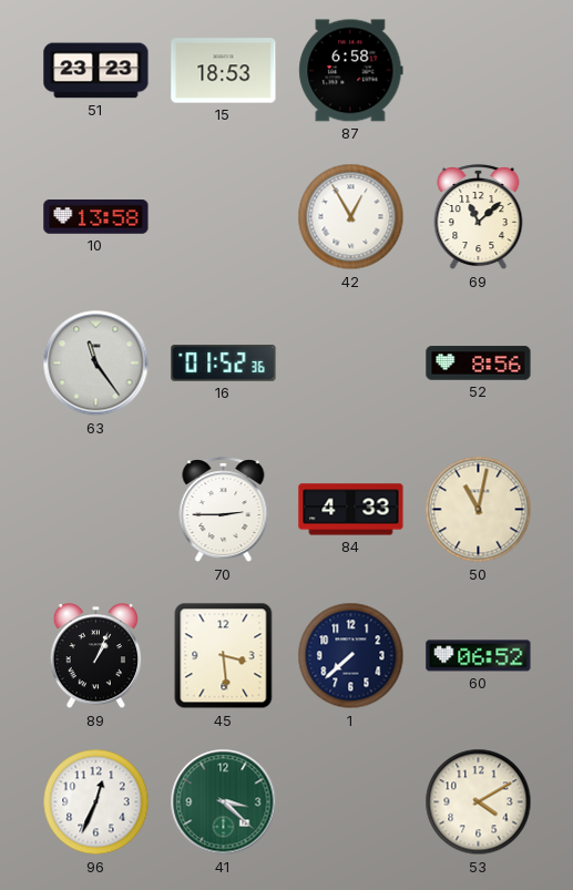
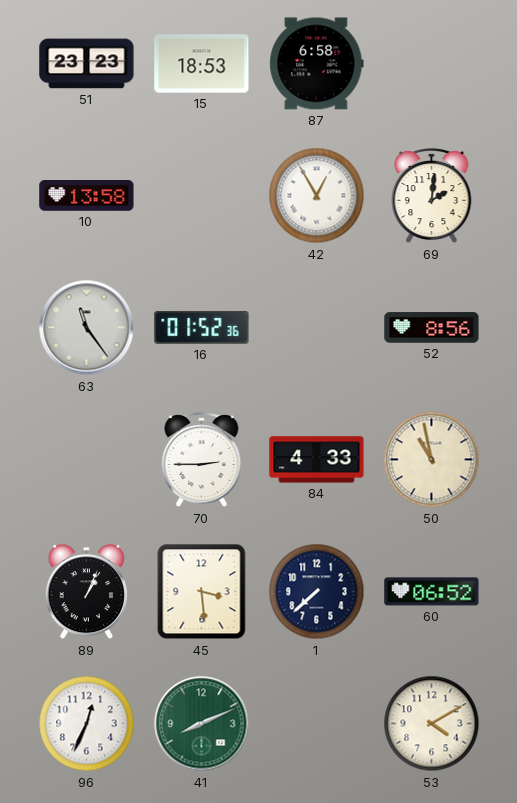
69: 11:08 -> 2:01
50: 11:02 -> 10:58
41: 3:22 -> 8:11
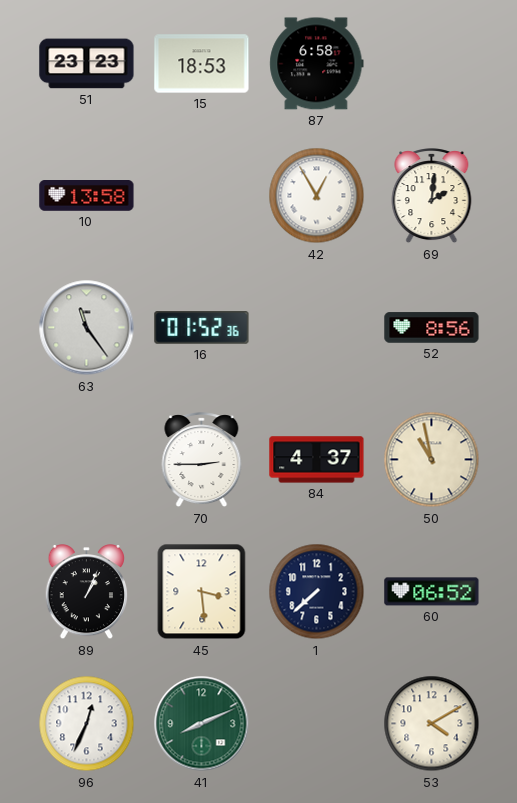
84: 4:33 -> 4:37
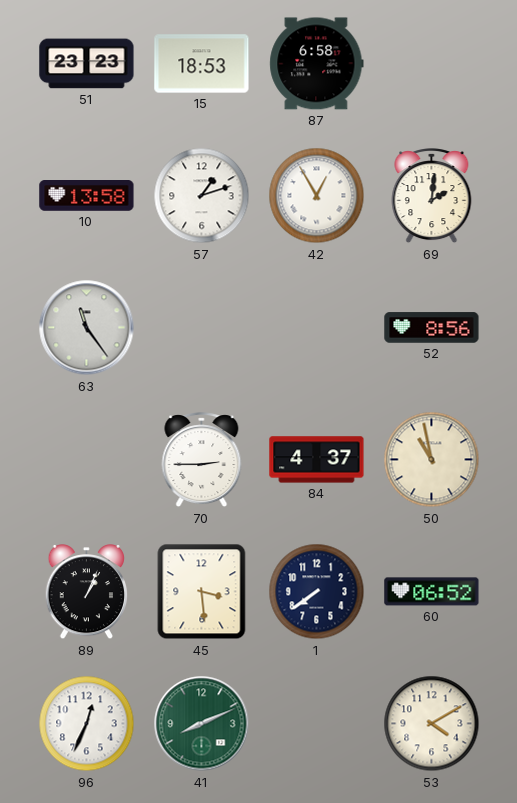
57: none -> 1:12
16: 01:52 -> none
1: 7:38 -> 7:39
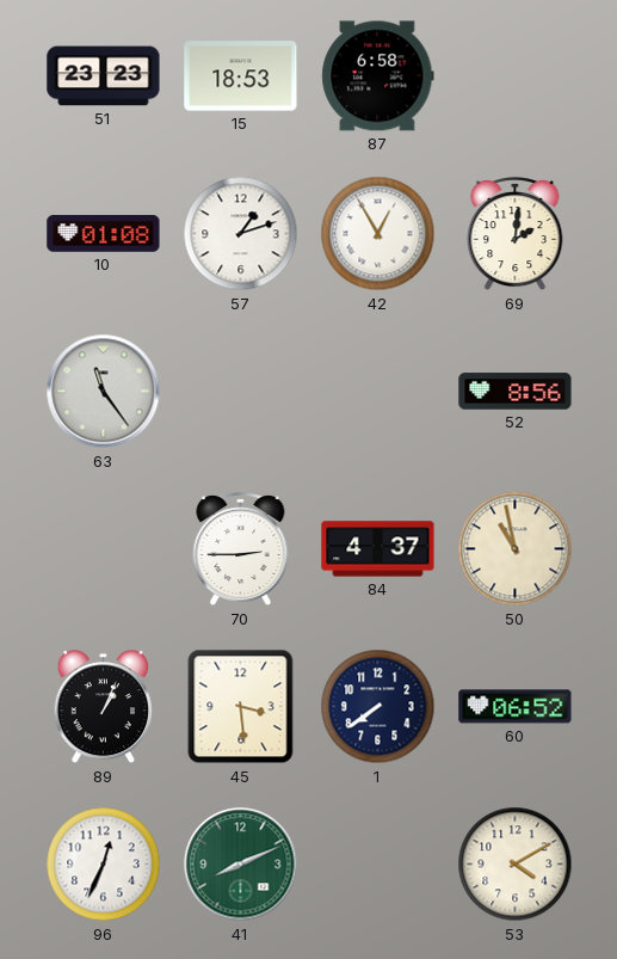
10: 13:58 -> 01:08
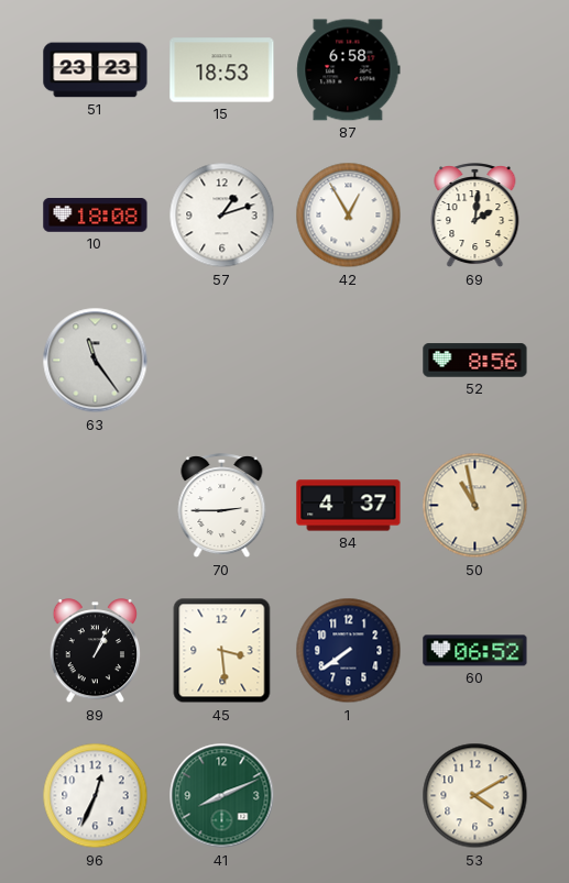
10: 01:08 -> 18:08
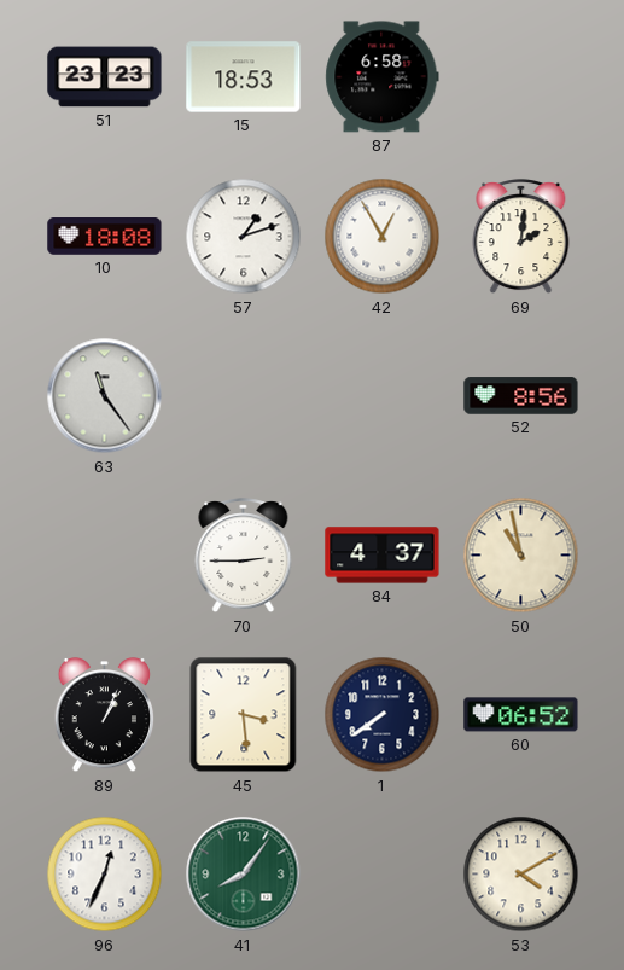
41: 8:11 -> 8:06
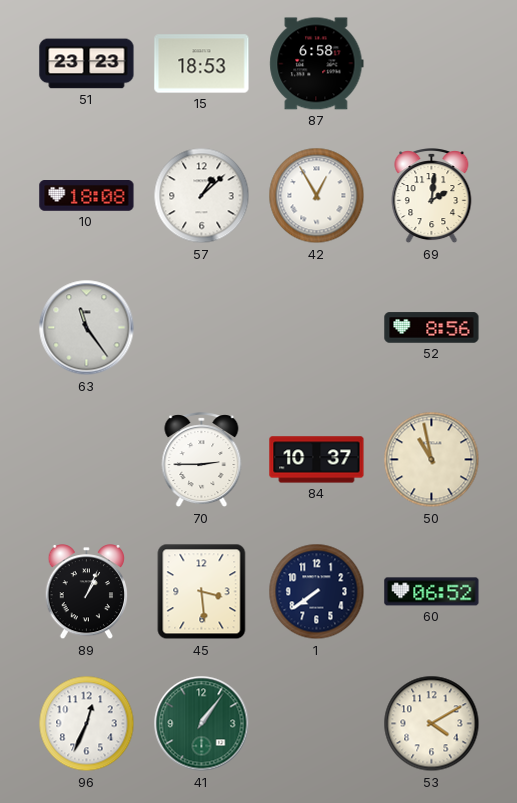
57: 1:12 -> 1:08
84: 4:37 -> 10:37
41: 8:06 -> 1:06
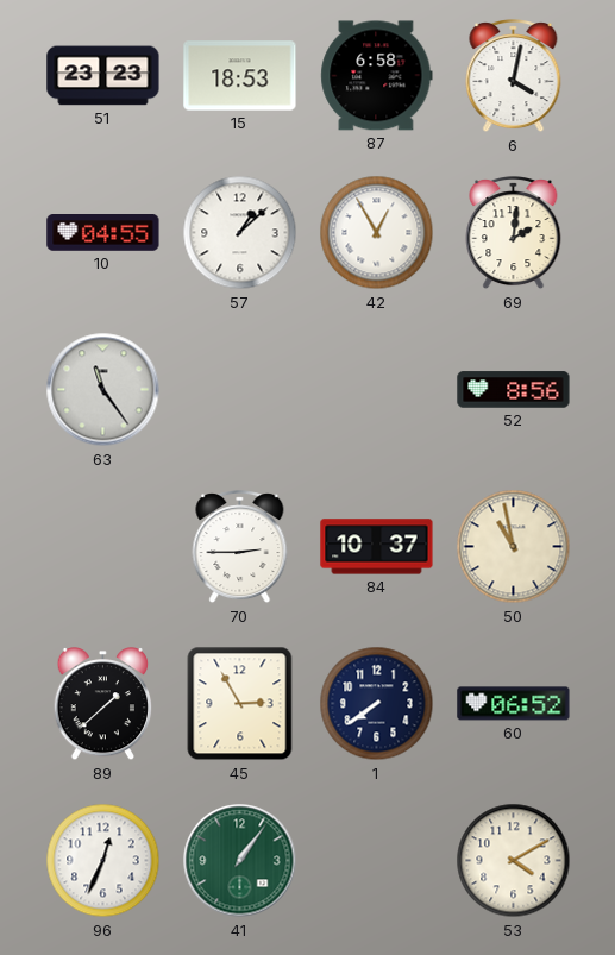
6: none -> 4:02
10: 18:08 -> 04:55
89: 1:04 -> 1:38
45: 3:29 -> 2:55
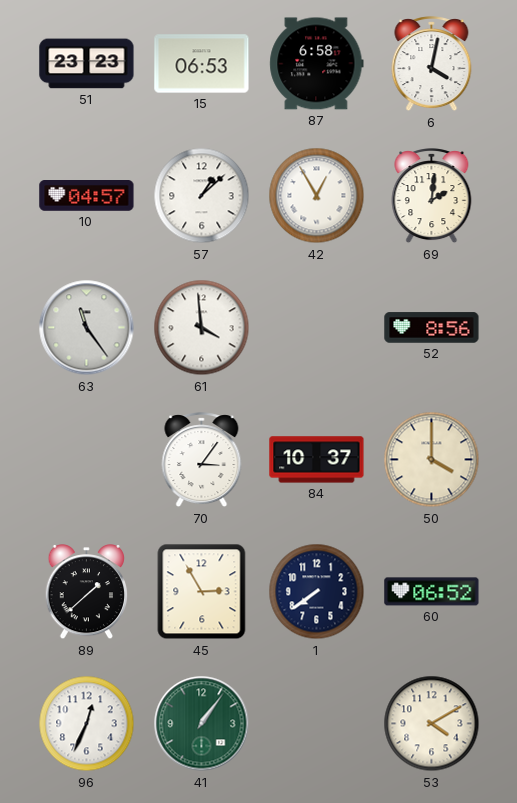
15: 18:53 -> 06:53
10: 04:55 -> 04:57
61: none -> 3:59
70: 2:45 -> 3:06
50: 10:58 -> 4:00
